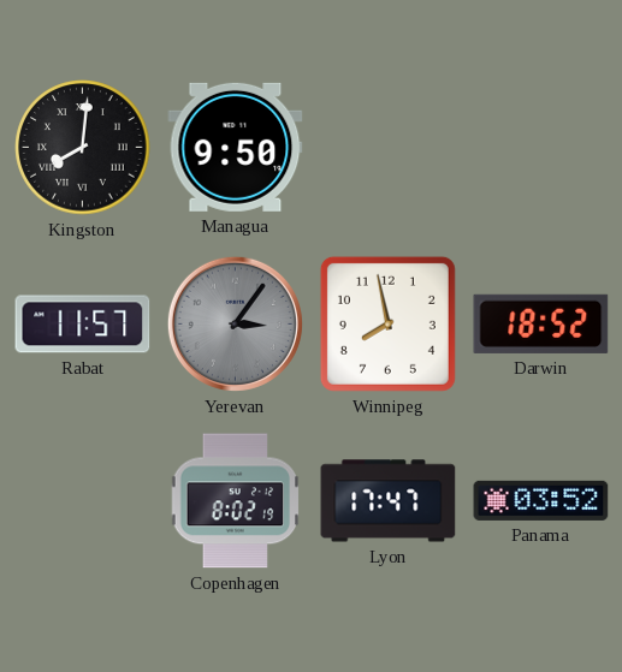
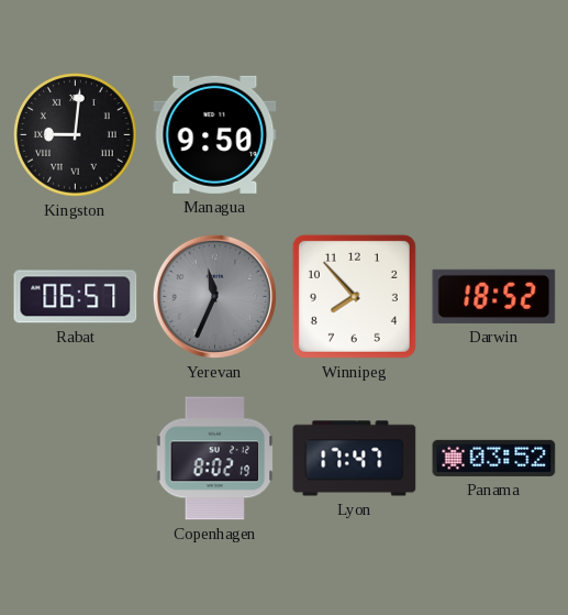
Kingston: 8:01 -> 9:01
Rabat: 11:57 -> 06:57
Yerevan: 3:06 -> 11:34
Winnipeg: 7:58 -> 7:53
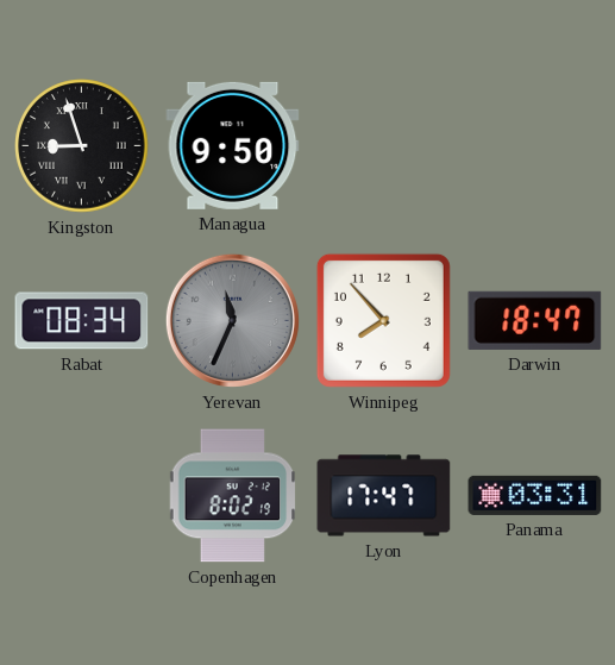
Kingston: 9:01 -> 8:57
Rabat: 06:57 -> 08:34
Darwin: 18:52 -> 18:47
Panama: 03:52 -> 03:31
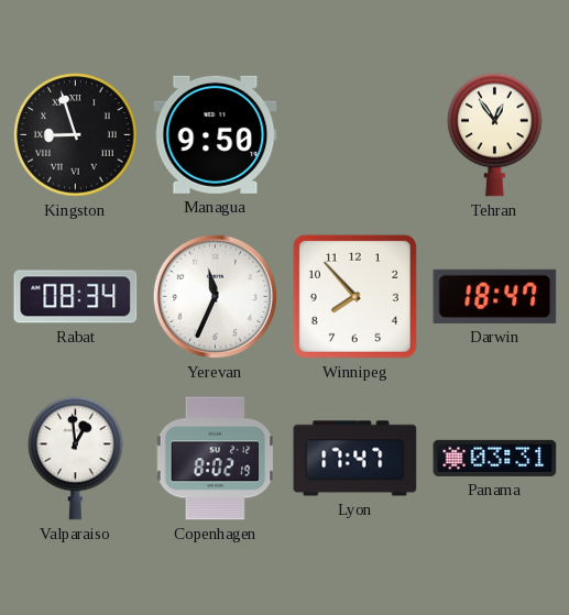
Tehran: none -> 12:54
Yerevan dial: grey -> white
Valparaiso: none -> 12:59
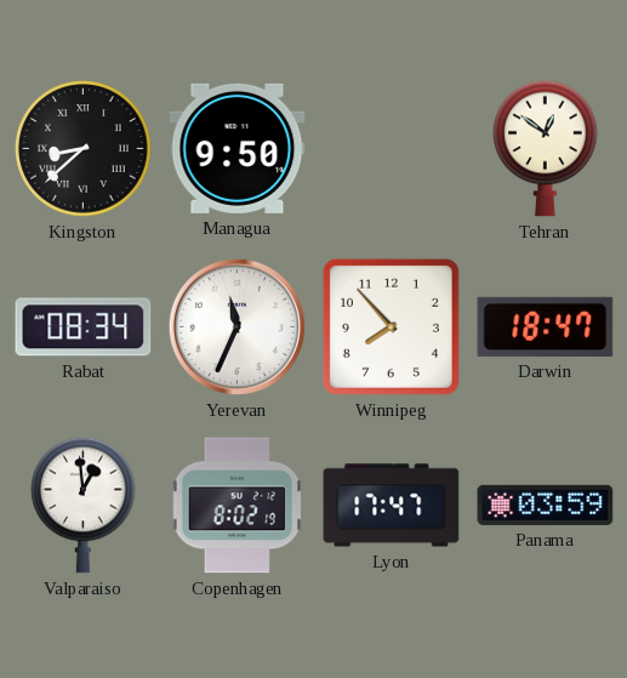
Kingston: 8:57 -> 8:38
Tehran: 12:54 -> 12:51
Panama: 03:31 -> 03:59
